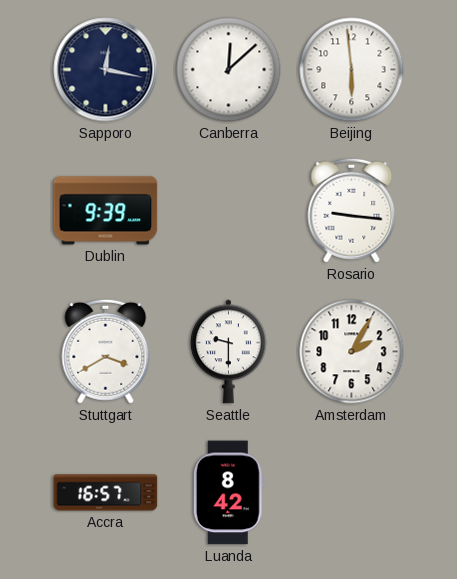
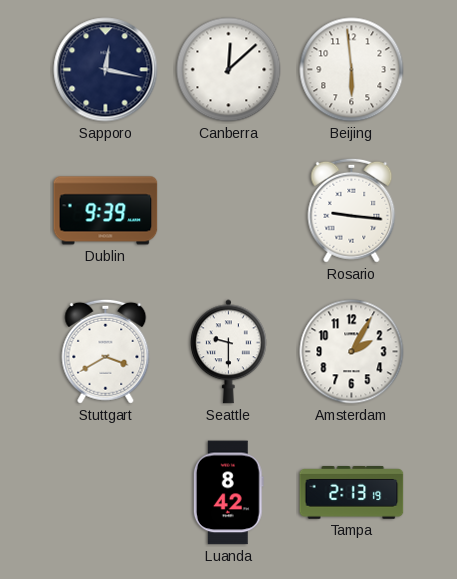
Accra: 16:57 -> none
Tampa: none -> 2:13
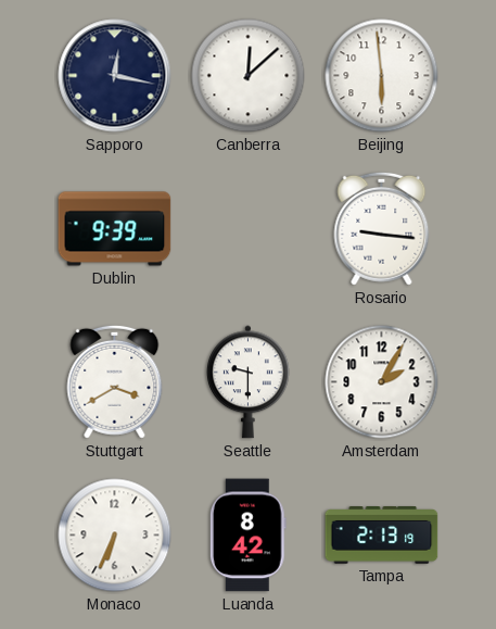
Monaco: none -> 6:34
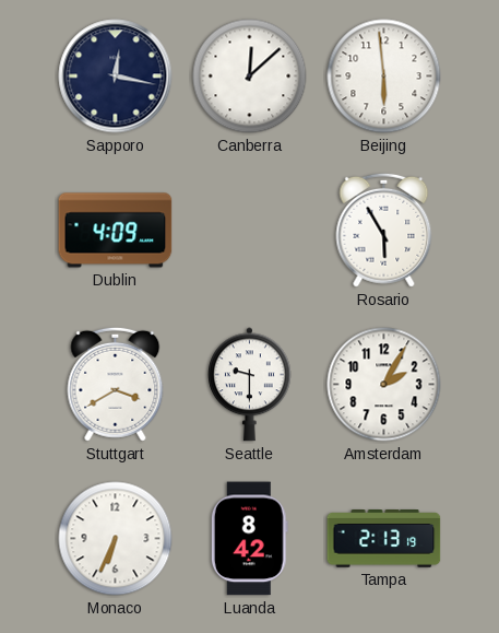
Dublin: 9:39 -> 4:09
Rosario: 9:16 -> 5:55
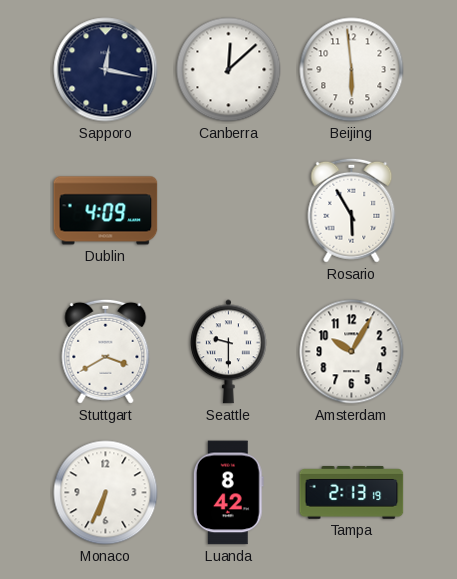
Amsterdam: 2:05 -> 10:05
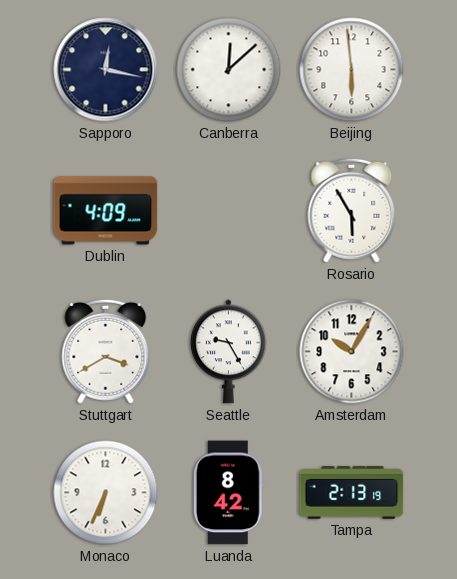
Seattle: 9:30 -> 9:25
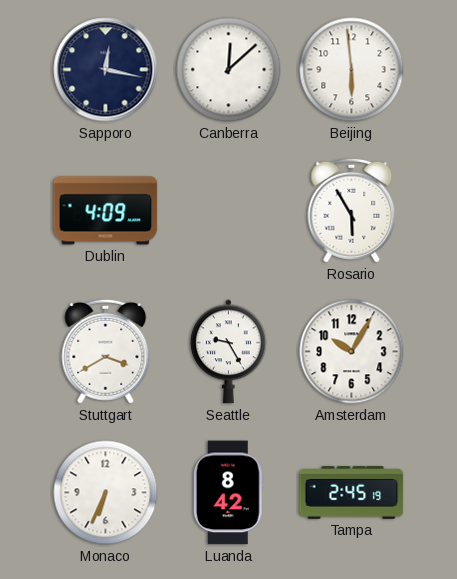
Tampa: 2:13 -> 2:45
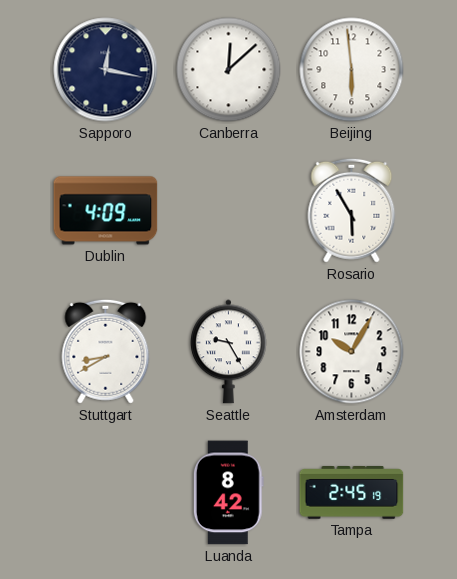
Stuttgart: 3:40 -> 8:40
Monaco: 6:34 -> none
